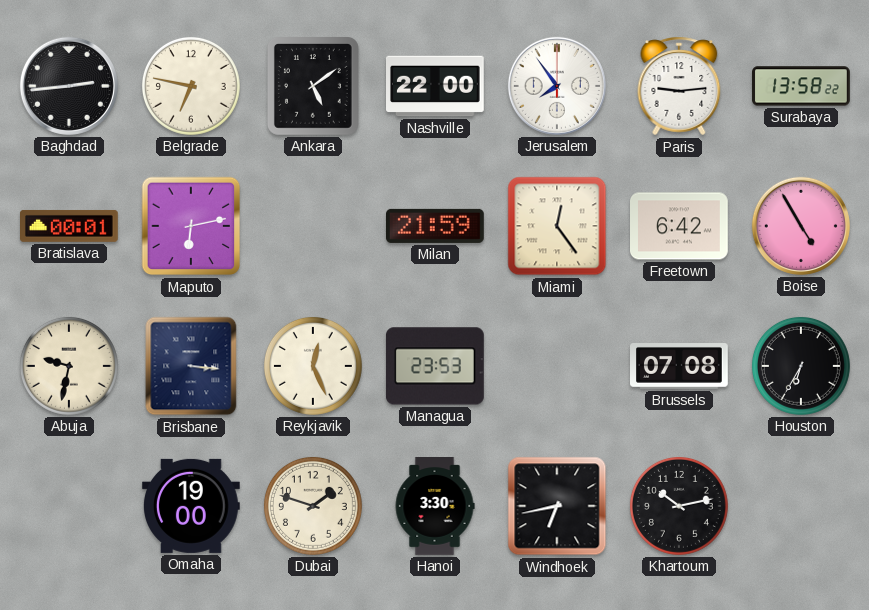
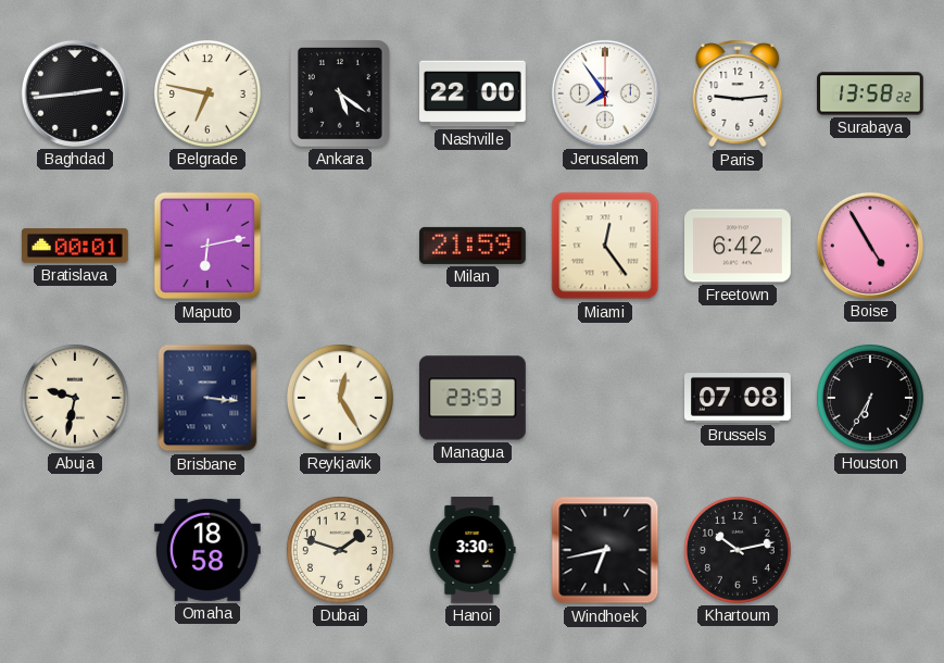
Ankara: 5:09 -> 5:21
Reykjavik: 12:26 -> 12:25
Omaha: 19:00 -> 18:58
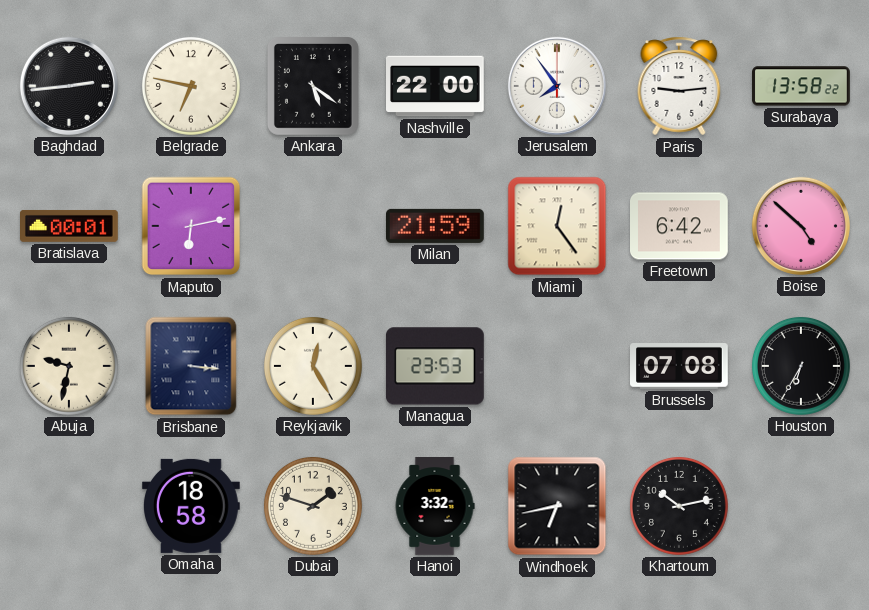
Boise: 4:55 -> 4:52
Hanoi: 3:30 -> 3:32
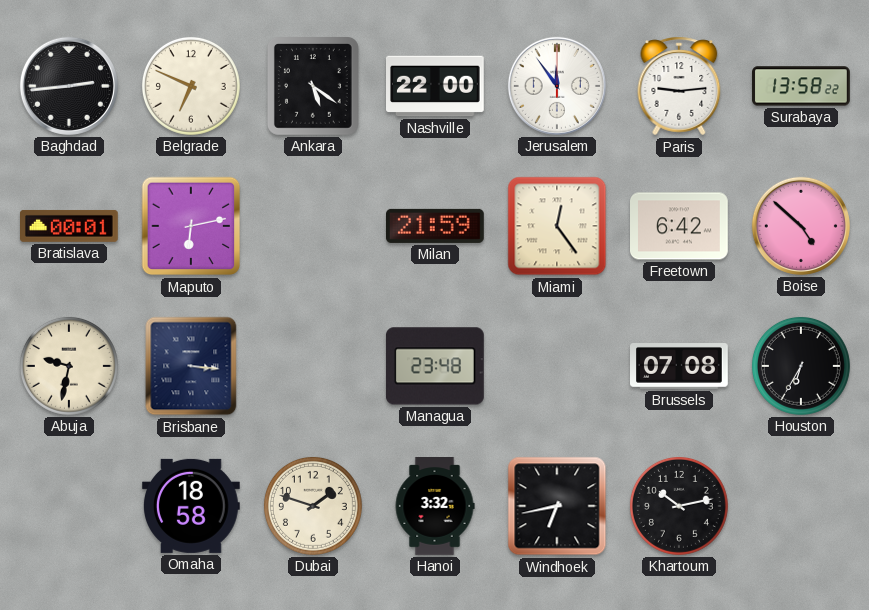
Belgrade: 6:47 -> 6:49
Jerusalem: 7:54 -> 11:54
Reykjavik: 12:25 -> none
Managua: 23:53 -> 23:48
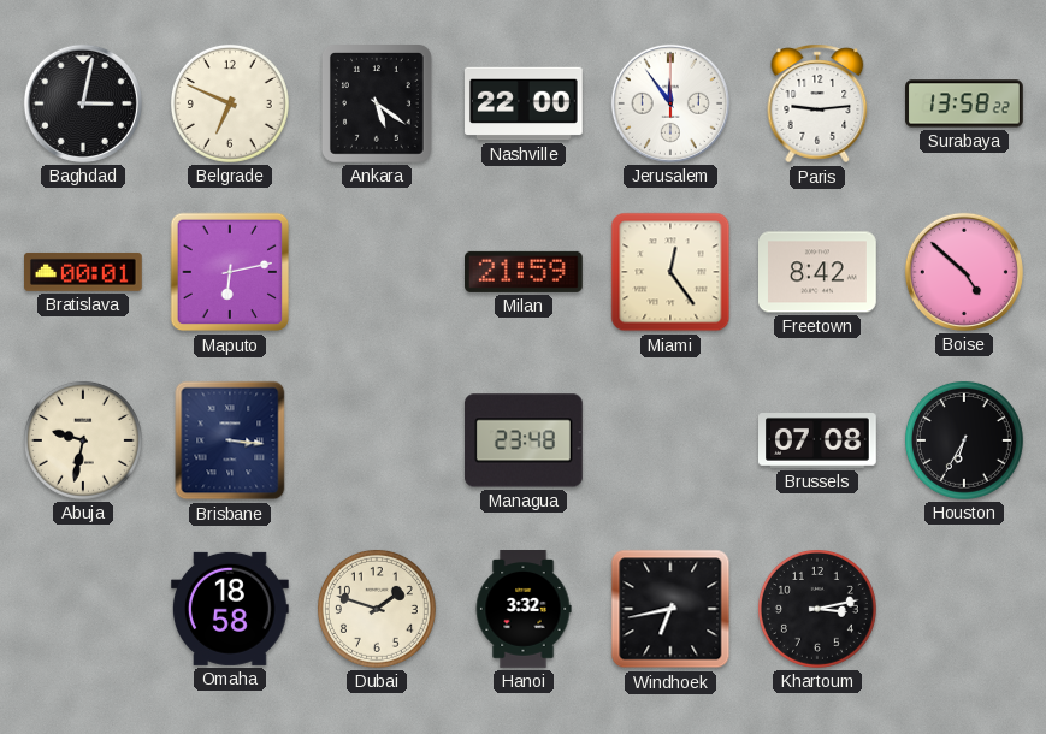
Baghdad: 2:44 -> 3:02
Freetown: 6:42 -> 8:42
Khartoum: 10:13 -> 3:13
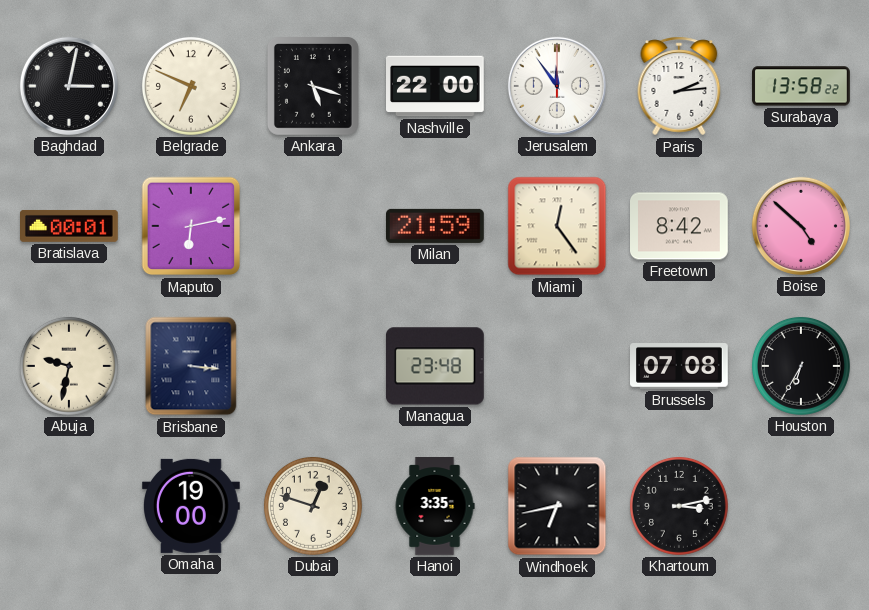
Ankara: 5:21 -> 5:18
Paris: 9:14 -> 2:14
Omaha: 18:58 -> 19:00
Dubai: 1:48 -> 12:48
Hanoi: 3:32 -> 3:35
